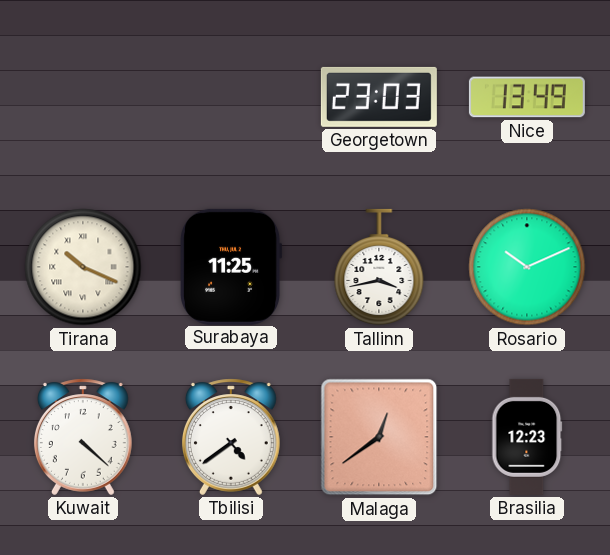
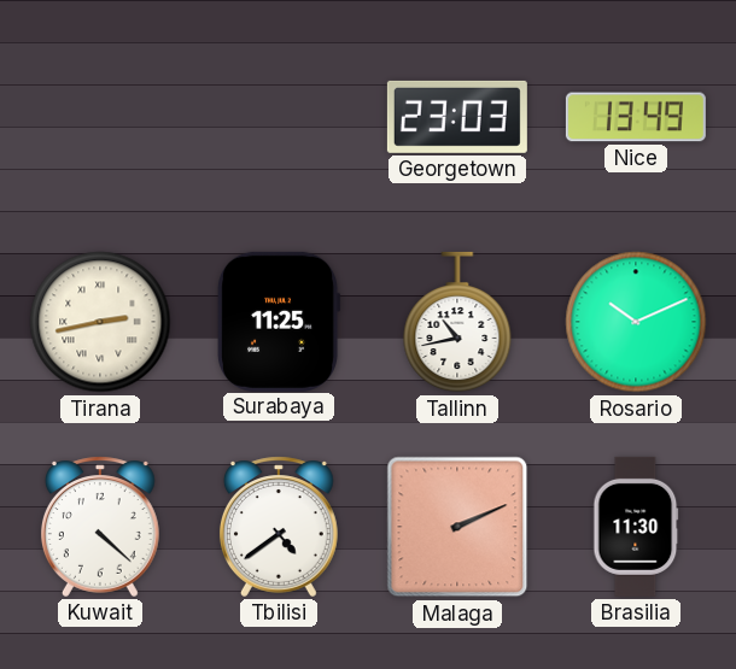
Tirana: 10:19 -> 2:43
Tallinn: 3:43 -> 10:43
Malaga: 12:39 -> 2:11
Brasilia: 12:23 -> 11:30
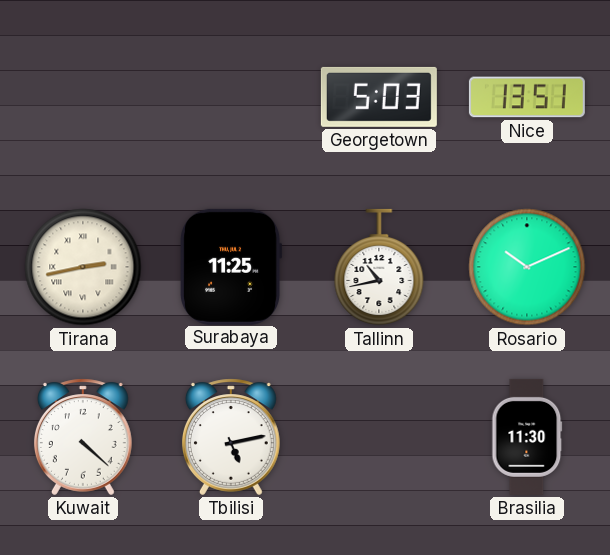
Georgetown: 23:03 -> 5:03
Nice: 13:49 -> 13:51
Tbilisi: 4:39 -> 5:13
Malaga: 2:11 -> none
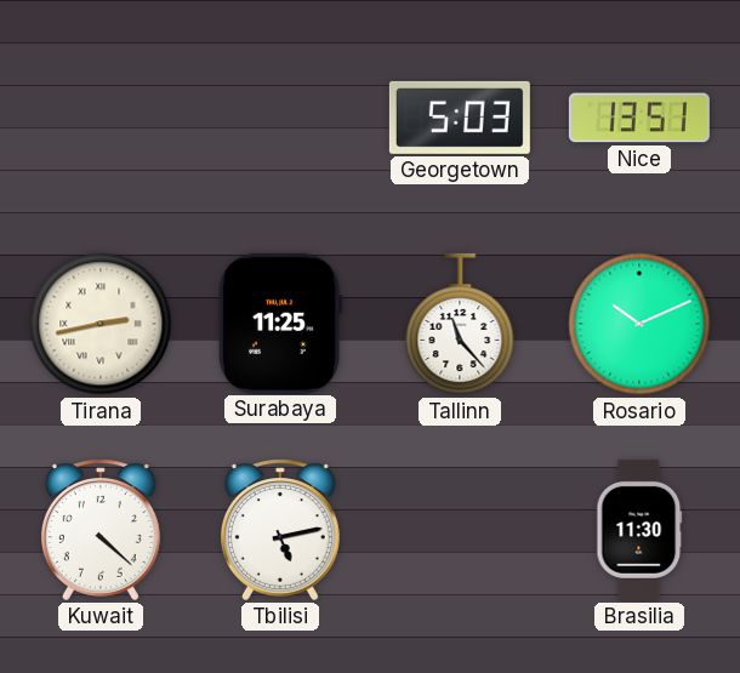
Tallinn: 10:43 -> 11:23
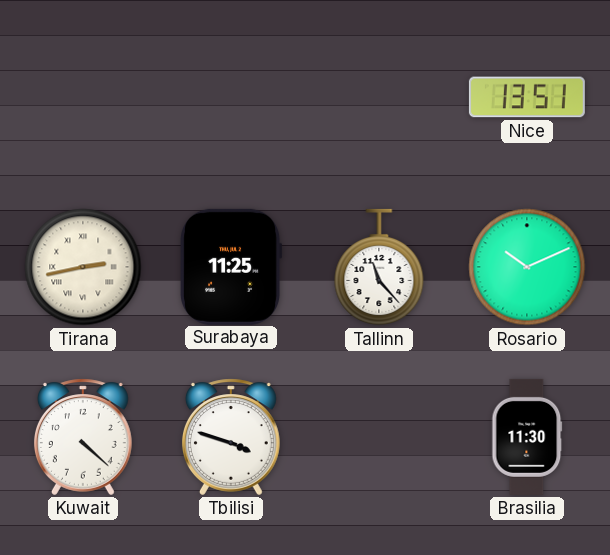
Georgetown: 5:03 -> none
Tbilisi: 5:13 -> 3:48
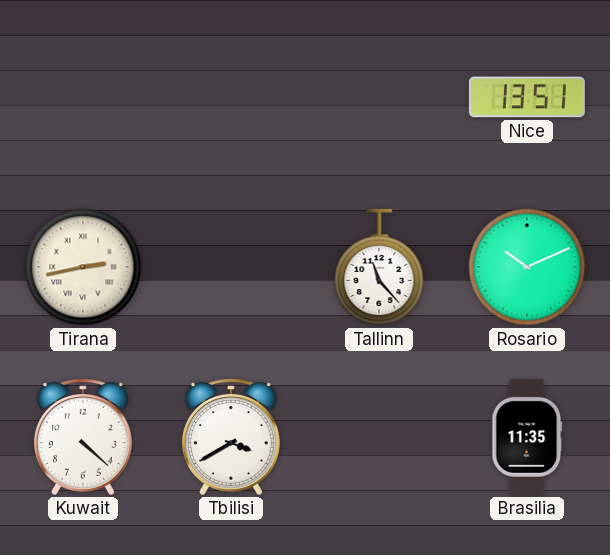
Surabaya: 11:25 -> none
Tbilisi: 3:48 -> 3:40
Brasilia: 11:30 -> 11:35
